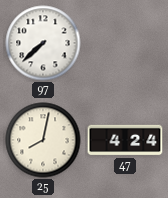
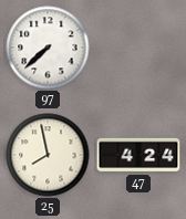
25: 8:02 -> 7:58
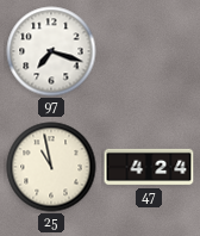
97: 7:38 -> 7:18
25: 7:58 -> 10:58
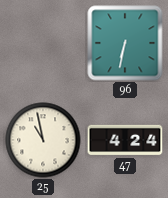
97: 7:18 -> none
96: none -> 6:32
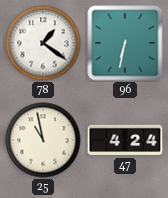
78: none -> 1:21
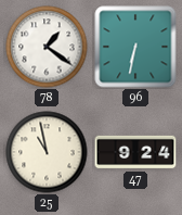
47: 4:24 -> 9:24
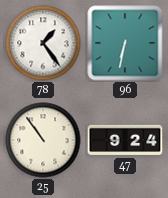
78: 1:21 -> 1:24
25: 10:58 -> 10:54
